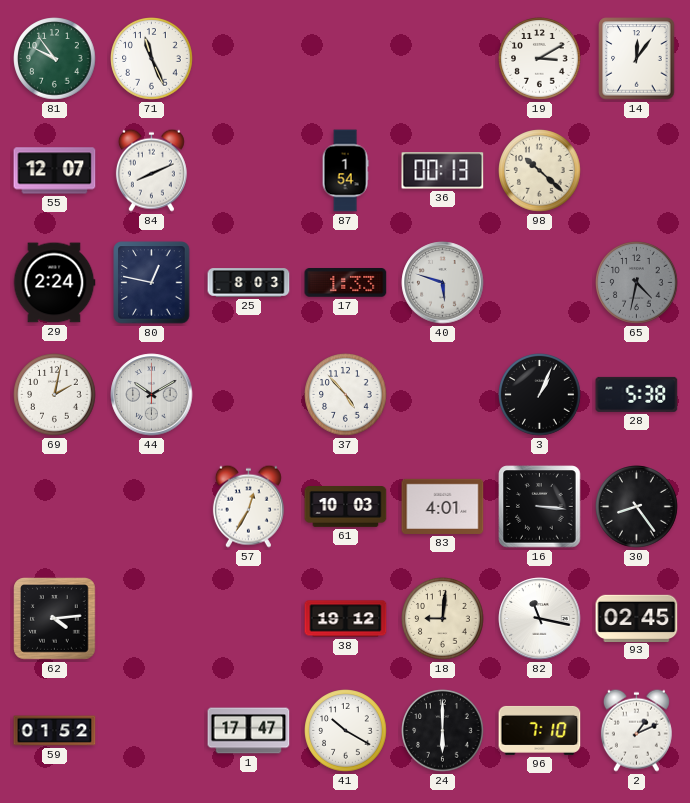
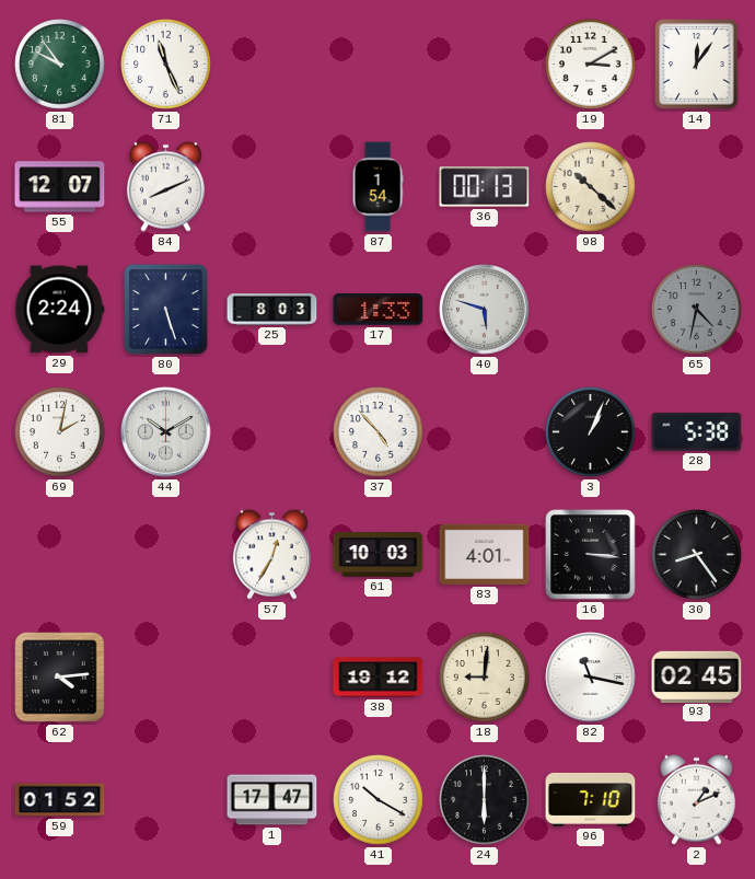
80: 12:47 -> 5:27
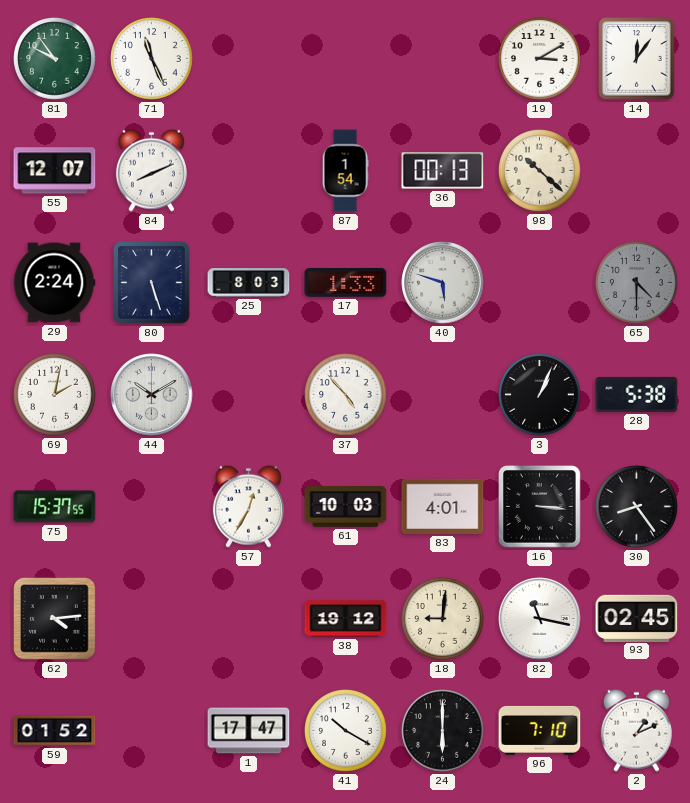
65: 4:32 -> 4:30
75: none -> 15:37
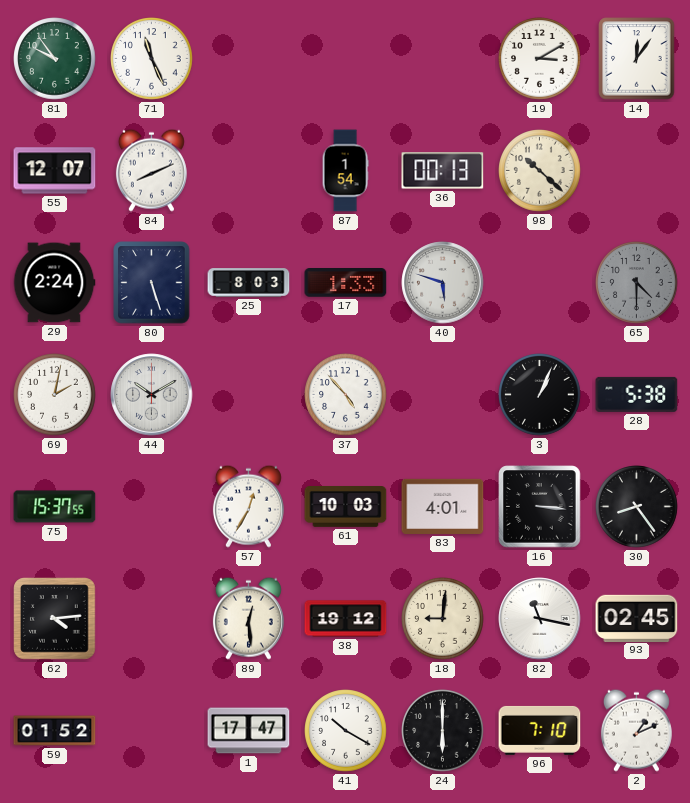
89: none -> 12:29
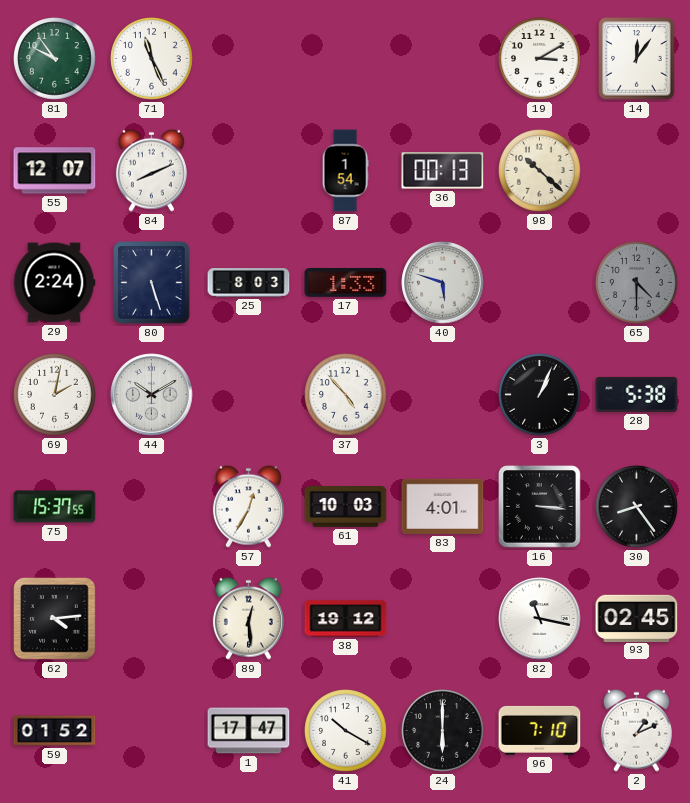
18: 9:01 -> none
